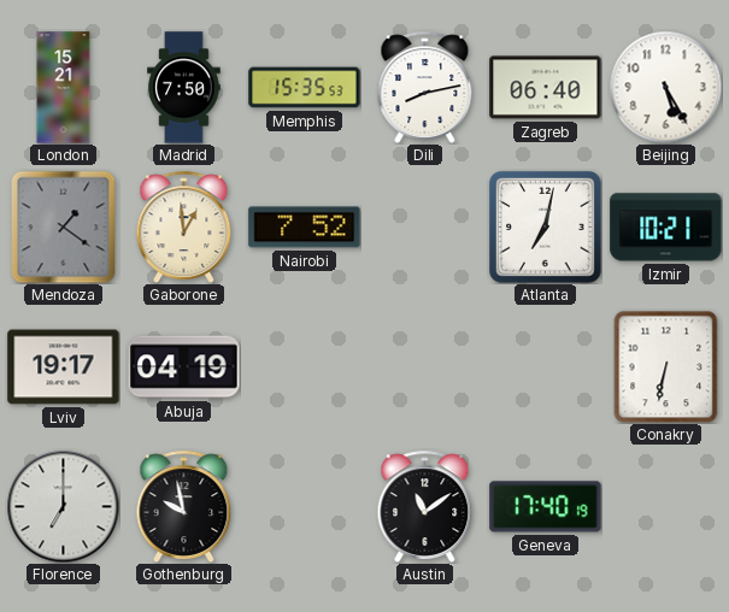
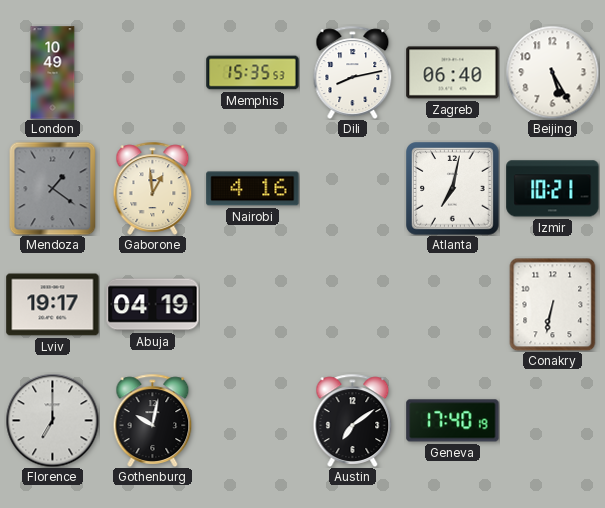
London: 15:21 -> 10:49
Madrid: 7:50 -> none
Nairobi: 7:52 -> 4:16
Gothenburg: 9:58 -> 10:02
Austin: 11:09 -> 7:09
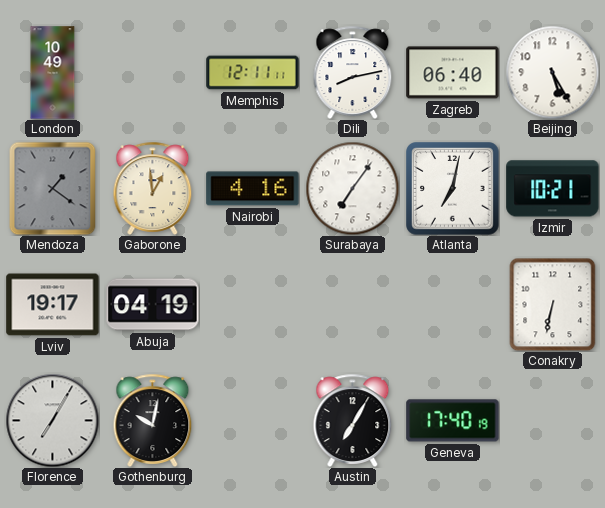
Memphis: 15:35 -> 12:11
Surabaya: none -> 7:06
Florence: 7:00 -> 7:05
Austin: 7:09 -> 7:05
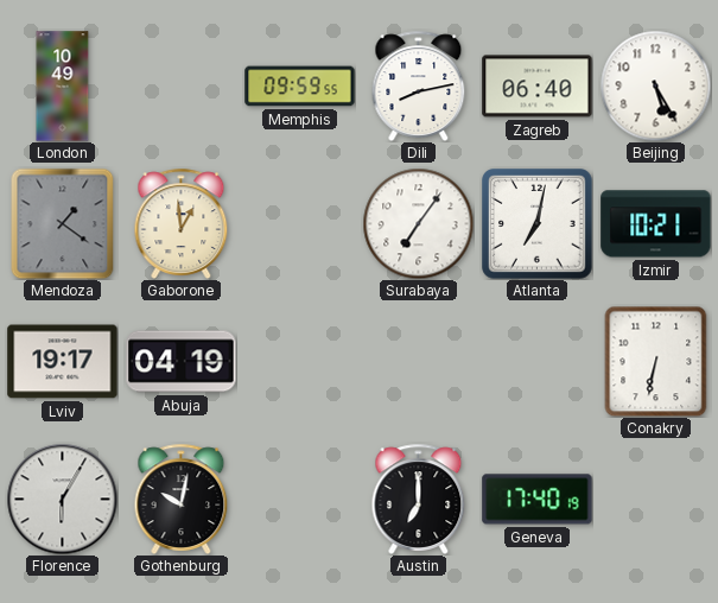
Memphis: 12:11 -> 09:59
Nairobi: 4:16 -> none
Florence: 7:05 -> 6:05
Austin: 7:05 -> 7:00
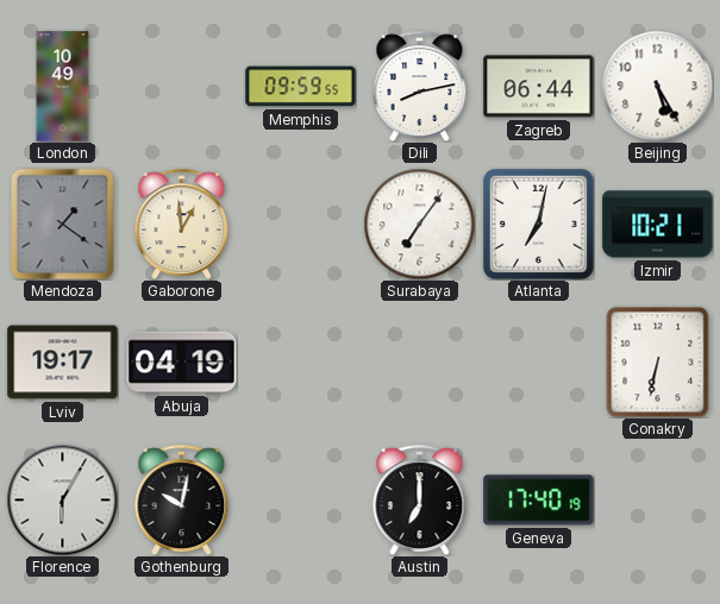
Zagreb: 06:40 -> 06:44
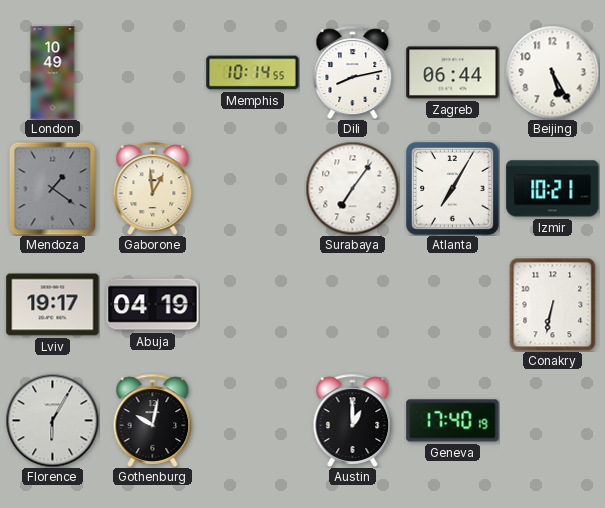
Memphis: 09:59 -> 10:14
Atlanta: 7:02 -> 7:05
Austin: 7:00 -> 1:00
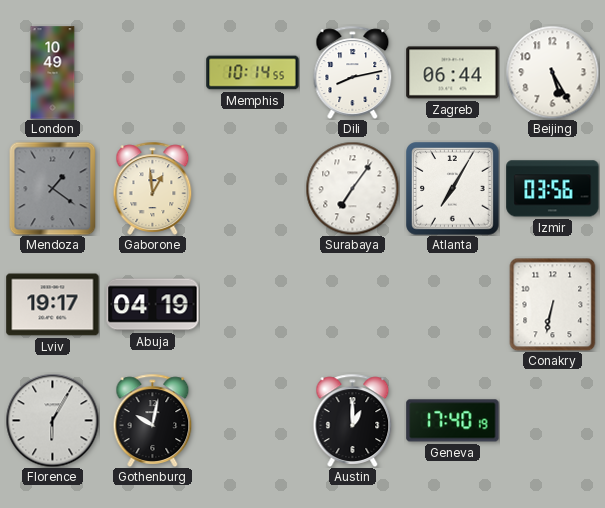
Izmir: 10:21 -> 03:56
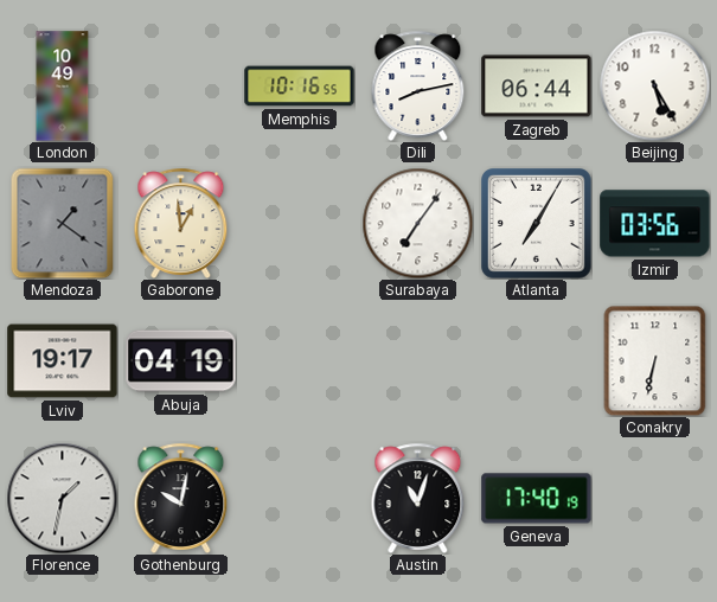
Memphis: 10:14 -> 10:16
Florence: 6:05 -> 1:32
Austin: 1:00 -> 11:03
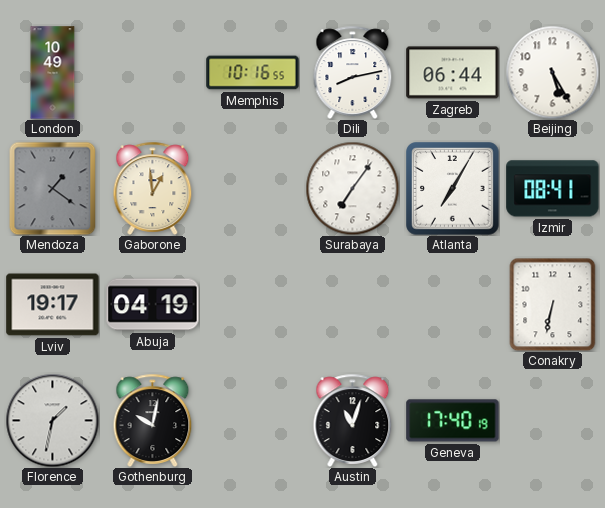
Izmir: 03:56 -> 08:41
